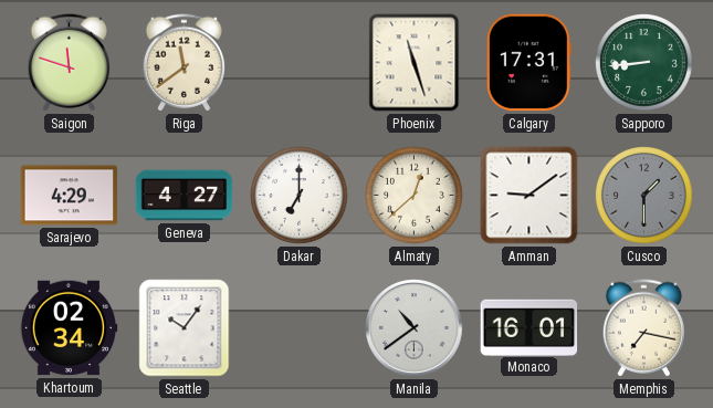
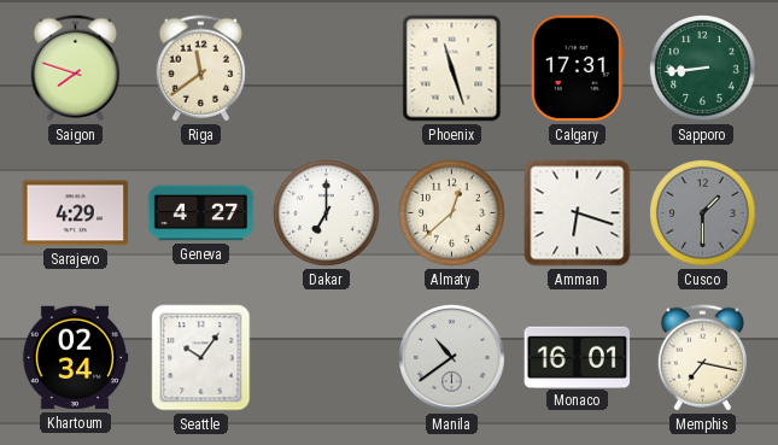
Saigon: 11:48 -> 7:48
Amman: 9:09 -> 6:18
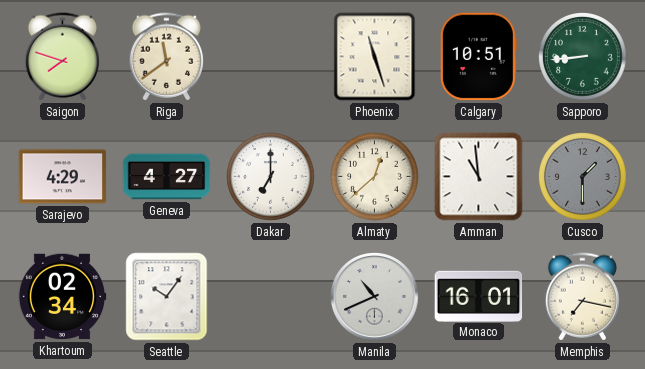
Calgary: 17:31 -> 10:51
Amman: 6:18 -> 10:59
Manila: 10:39 -> 10:41
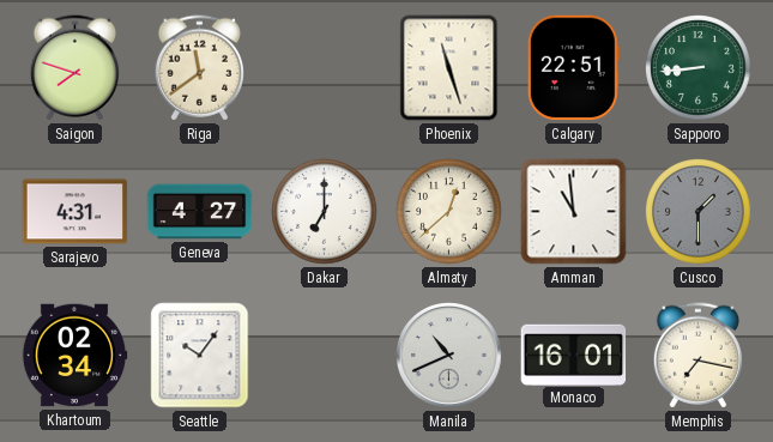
Calgary: 10:51 -> 22:51
Sarajevo: 4:29 -> 4:31
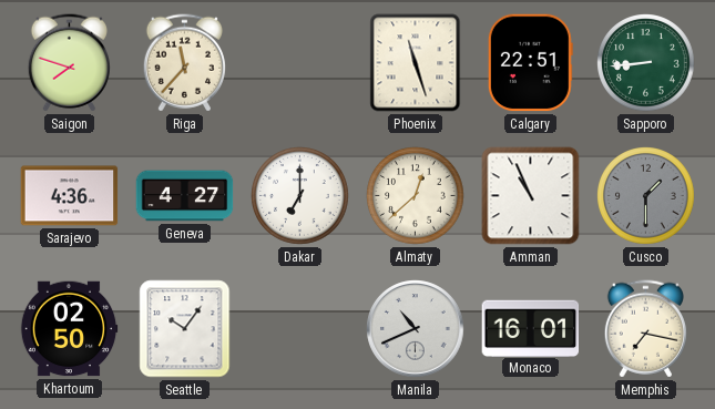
Riga: 11:39 -> 11:37
Sarajevo: 4:31 -> 4:36
Amman: 10:59 -> 10:56
Khartoum: 02:34 -> 02:50
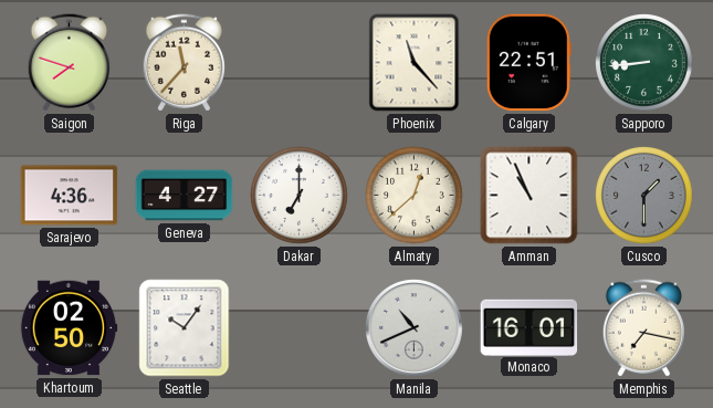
Phoenix: 11:27 -> 11:23
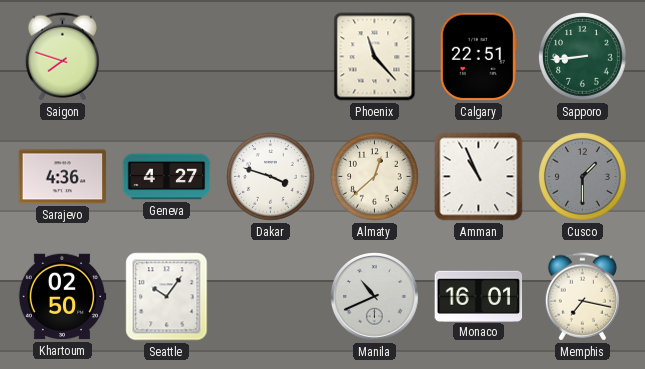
Riga: 11:37 -> none
Dakar: 7:00 -> 3:48
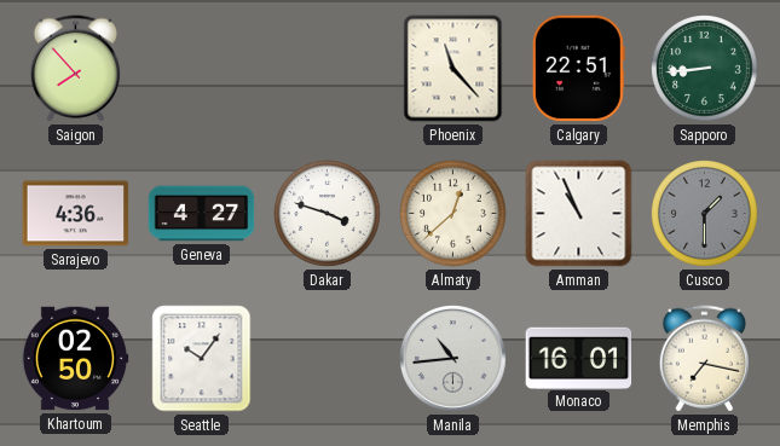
Saigon: 7:48 -> 7:53
Manila: 10:41 -> 10:44
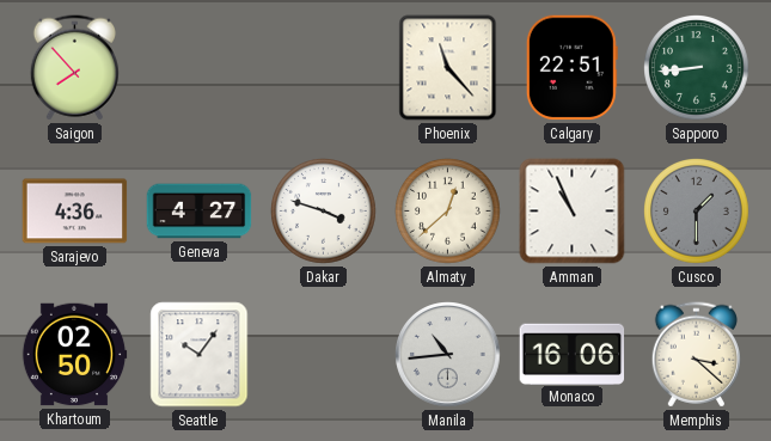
Monaco: 16:01 -> 16:06
Memphis: 7:17 -> 3:22
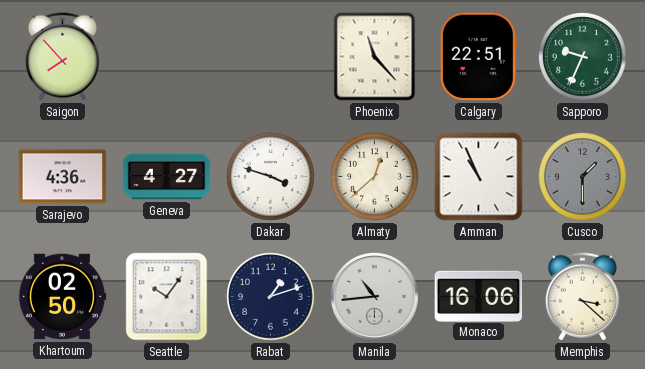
Sapporo: 8:44 -> 9:34
Rabat: none -> 1:12
